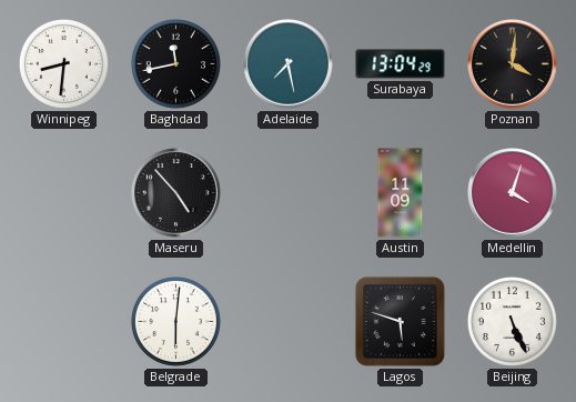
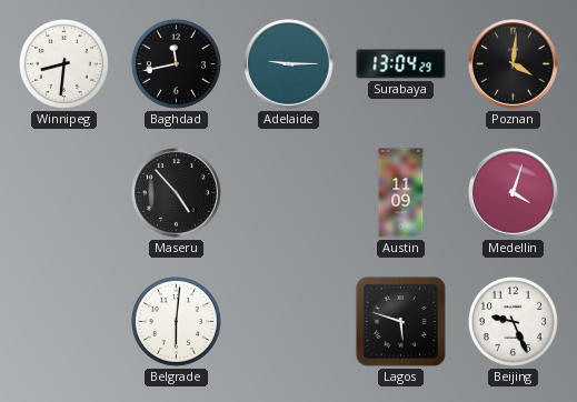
Adelaide: 7:28 -> 9:15
Beijing: 5:26 -> 9:26
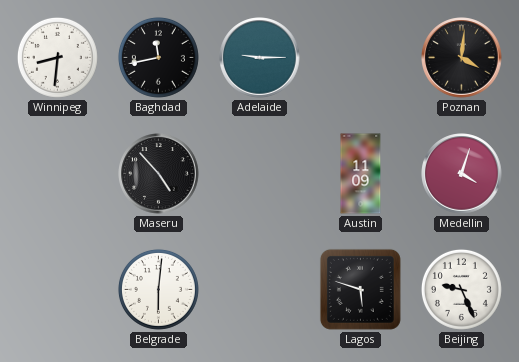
Surabaya: 13:04 -> none
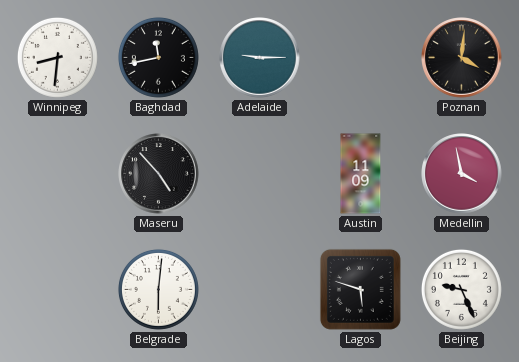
Medellin: 4:03 -> 3:58
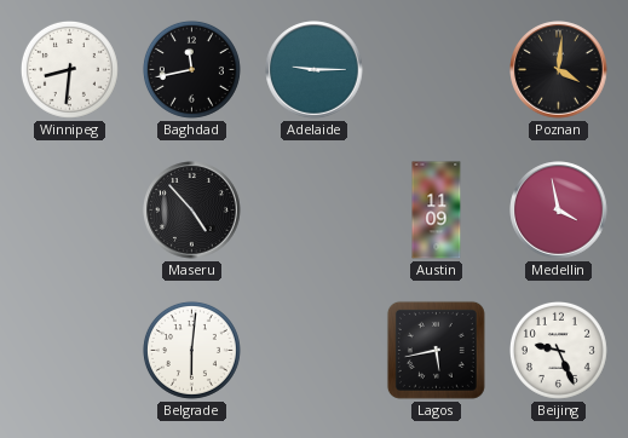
Lagos: 5:48 -> 5:43
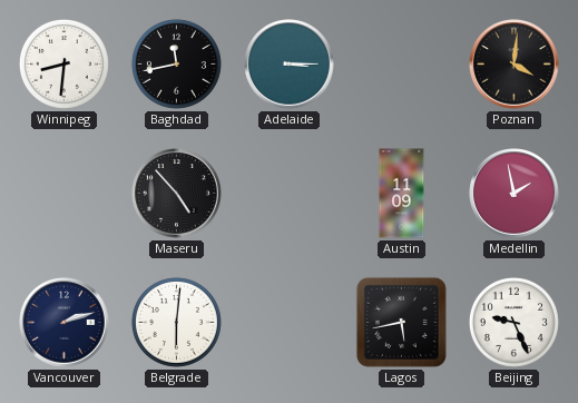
Adelaide: 9:15 -> 3:15
Medellin: 3:58 -> 1:58
Vancouver: none -> 2:12
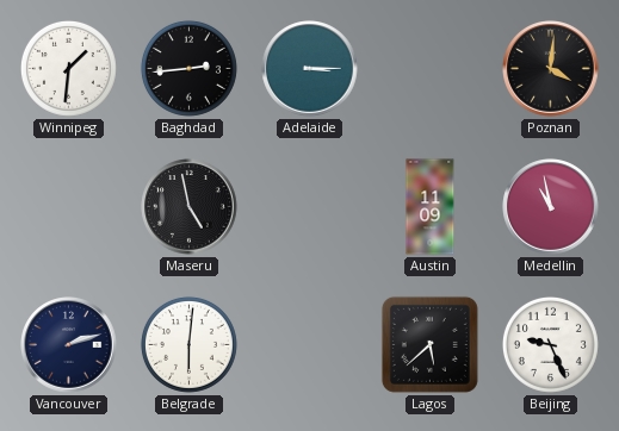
Winnipeg: 8:31 -> 1:31
Baghdad: 11:43 -> 2:44
Maseru: 4:53 -> 4:58
Medellin: 1:58 -> 10:58
Lagos: 5:43 -> 5:38
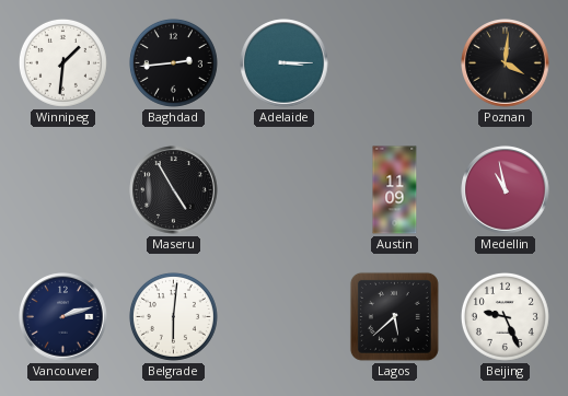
Maseru: 4:58 -> 4:55
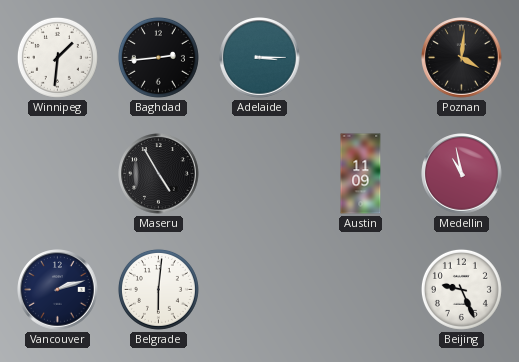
Lagos: 5:38 -> none
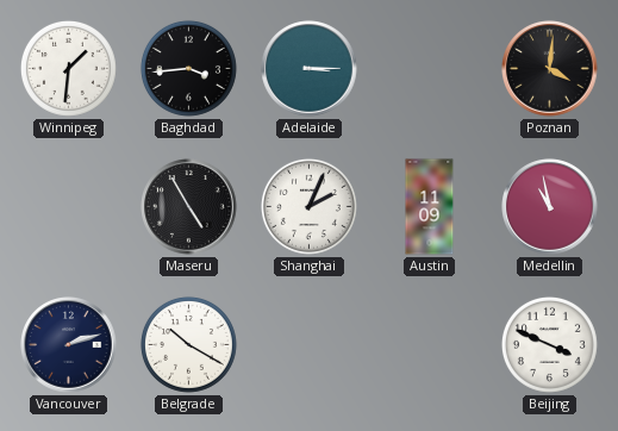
Baghdad: 2:44 -> 3:44
Shanghai: none -> 2:04
Belgrade: 6:01 -> 10:20
Beijing: 9:26 -> 3:49
